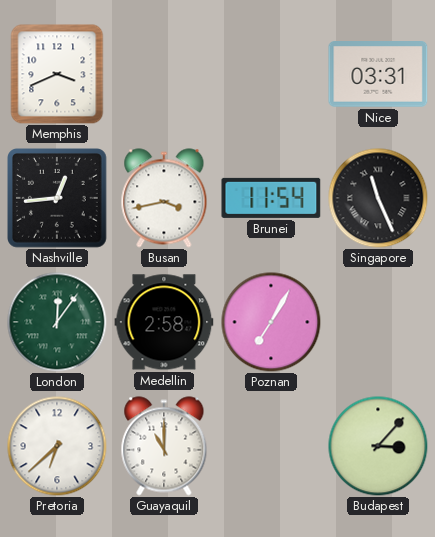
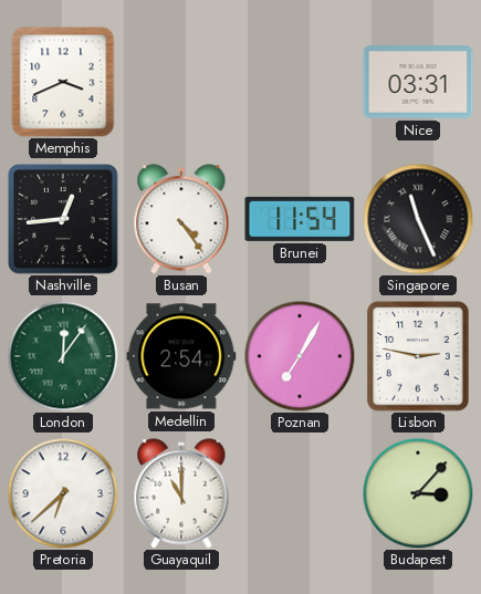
Busan: 3:43 -> 4:24
Medellin: 2:58 -> 2:54
Lisbon: none -> 2:47
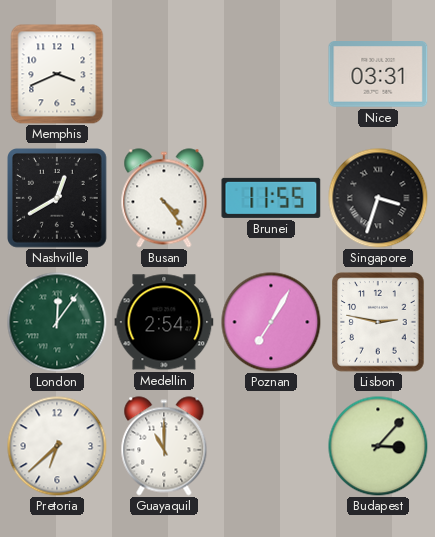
Nashville: 12:44 -> 12:40
Brunei: 11:54 -> 11:55
Singapore: 11:26 -> 3:33
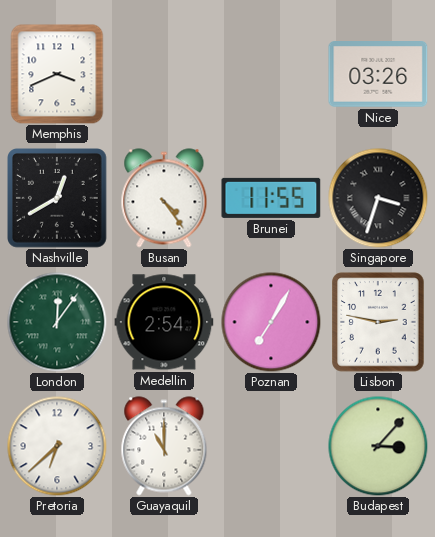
Nice: 03:31 -> 03:26
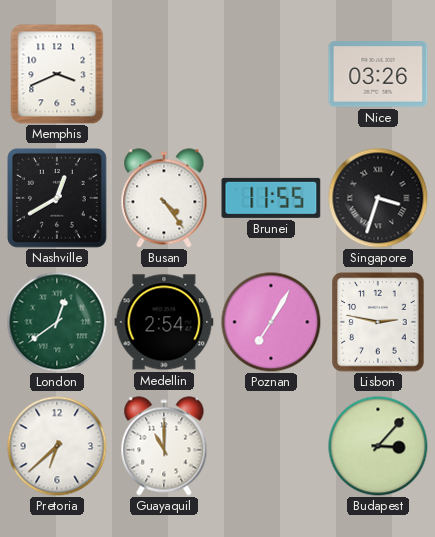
London: 12:06 -> 12:39
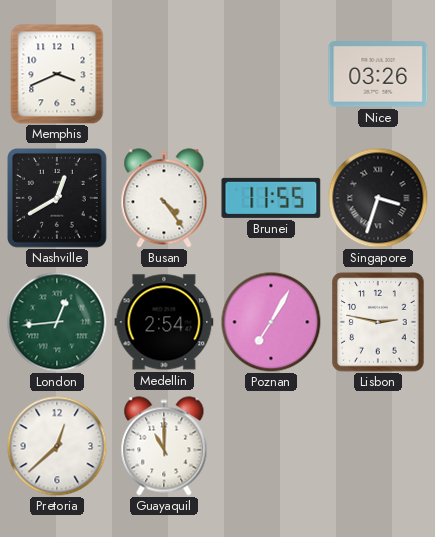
London: 12:39 -> 12:44
Pretoria: 6:38 -> 12:38
Budapest: 3:07 -> none
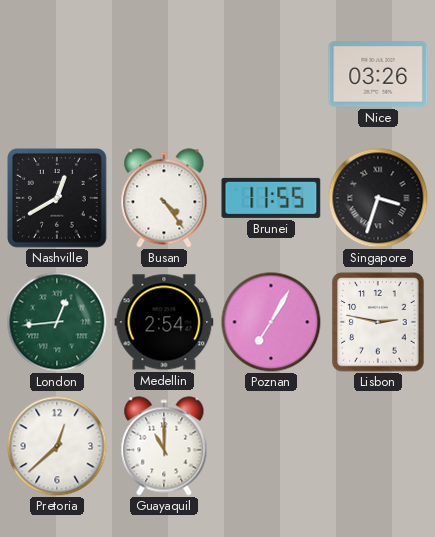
Memphis: 3:41 -> none
